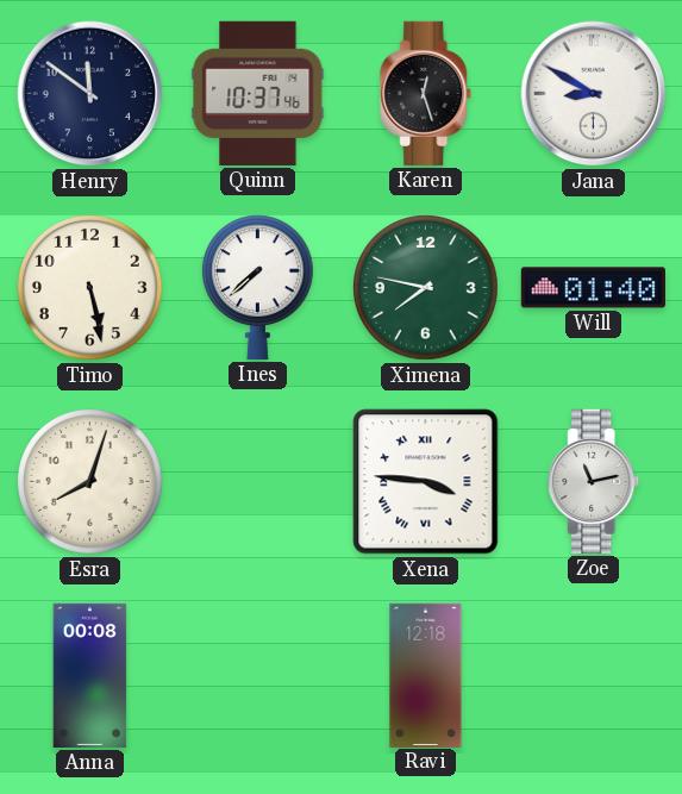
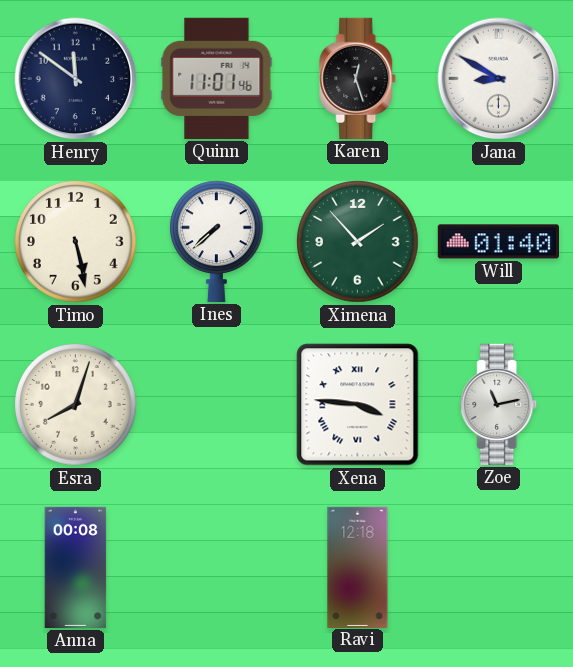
Quinn: 10:37 -> 11:01
Ximena: 7:47 -> 1:53
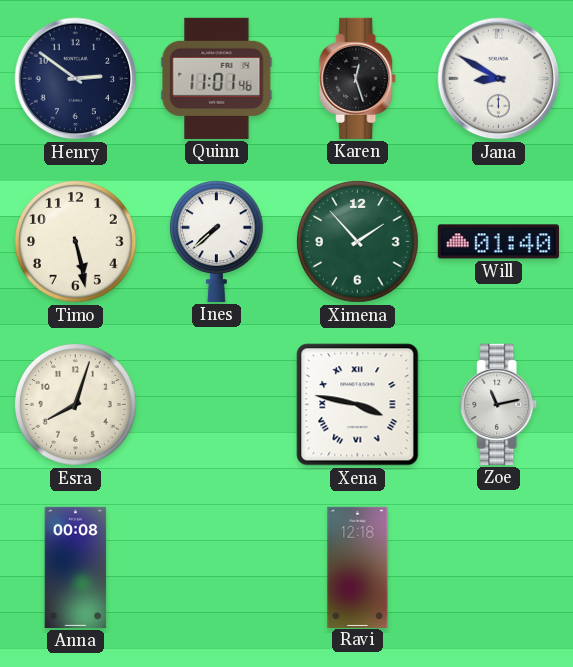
Henry: 11:51 -> 2:51
Xena: 3:46 -> 3:47
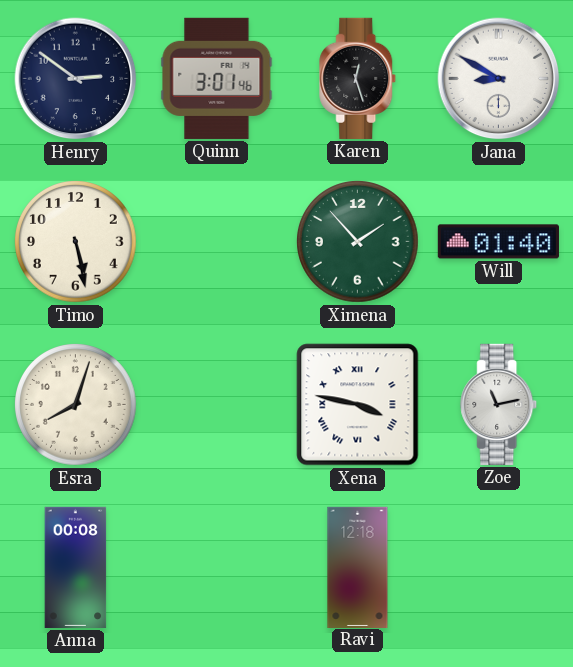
Quinn: 11:01 -> 3:01
Ines: 7:38 -> none
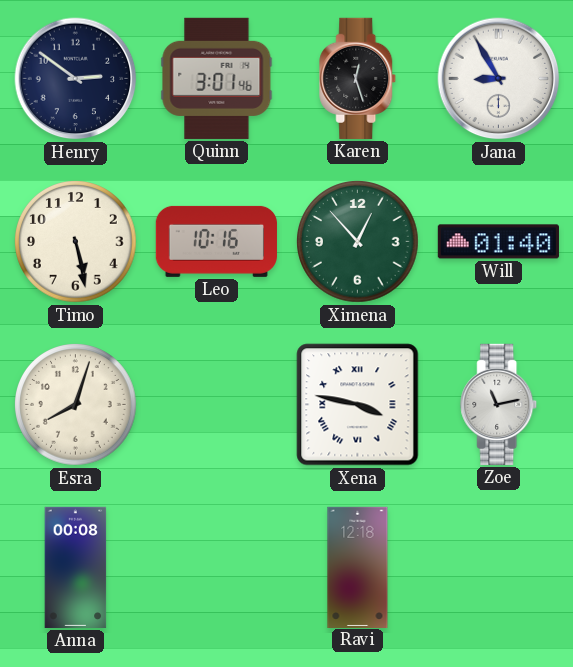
Jana: 8:50 -> 8:55
Leo: none -> 10:16
Ximena: 1:53 -> 12:53
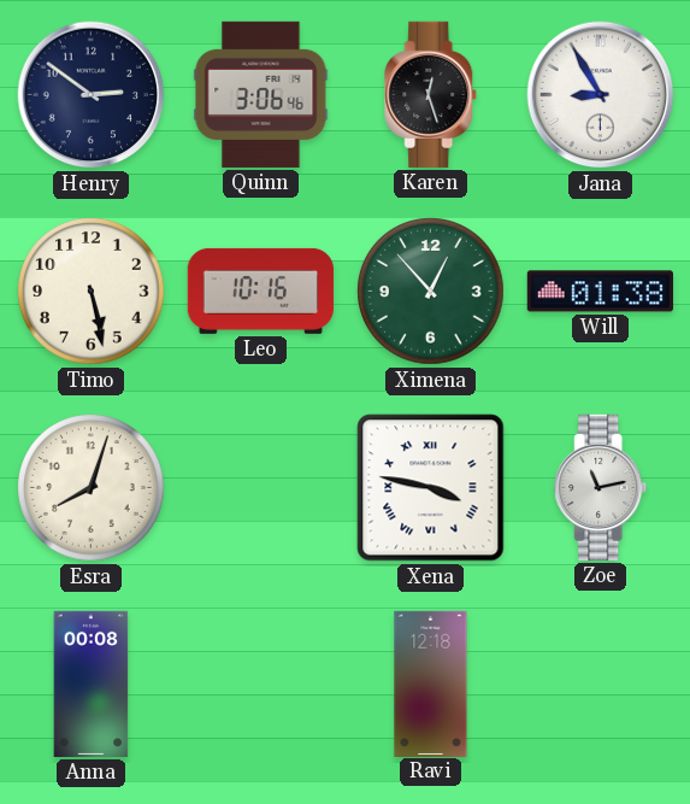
Quinn: 3:01 -> 3:06
Will: 01:40 -> 01:38
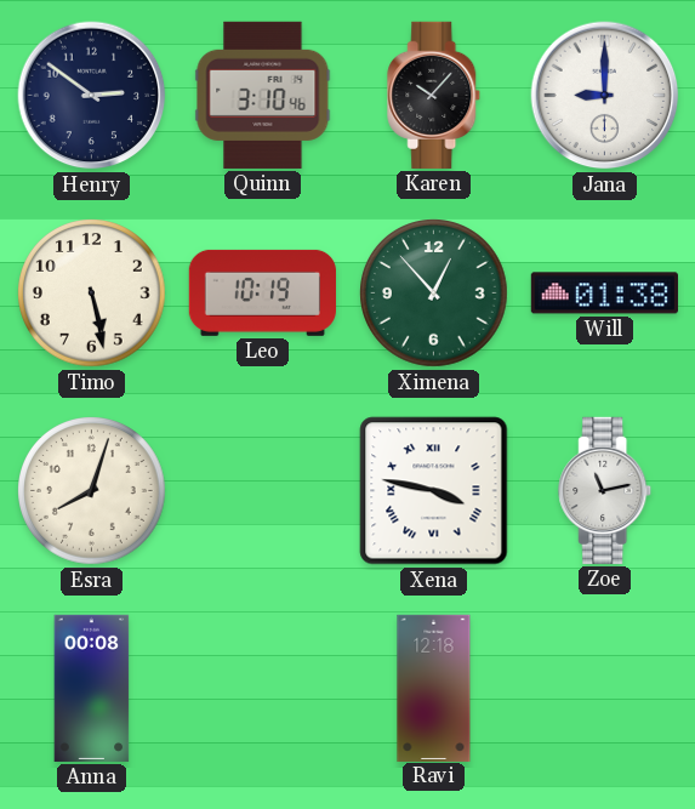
Quinn: 3:06 -> 3:10
Karen: 12:27 -> 10:07
Jana: 8:55 -> 9:00
Leo: 10:16 -> 10:19
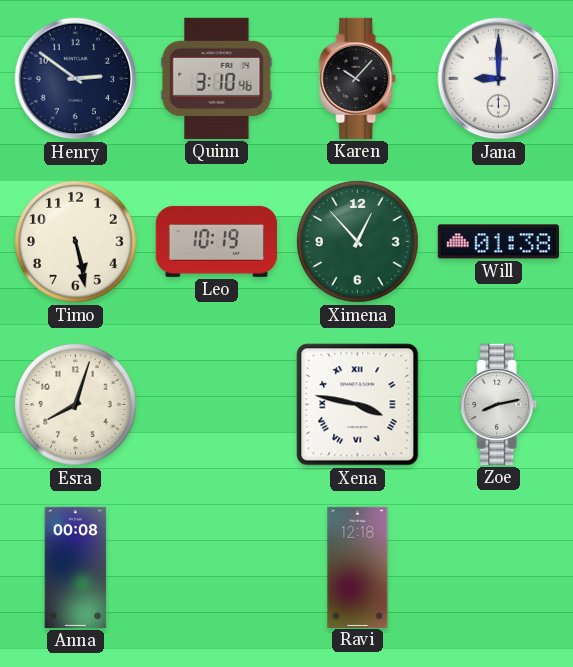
Zoe: 11:13 -> 8:13
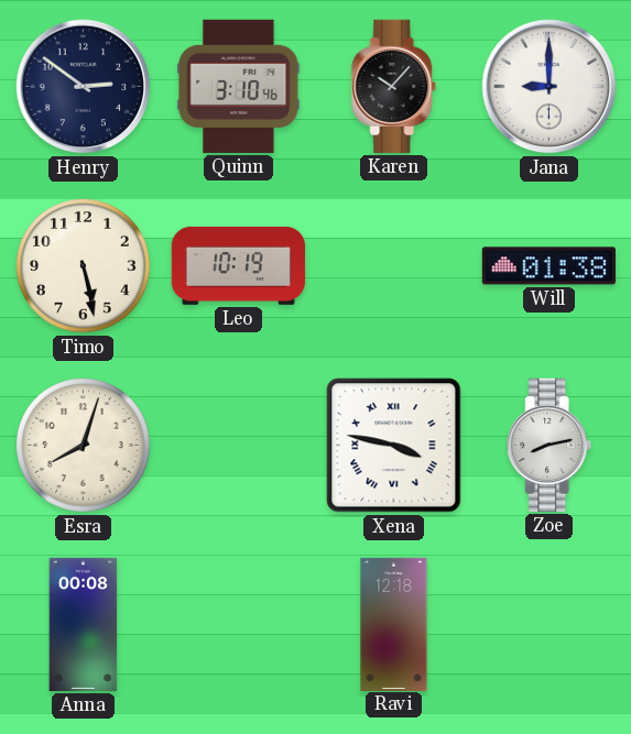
Ximena: 12:53 -> none
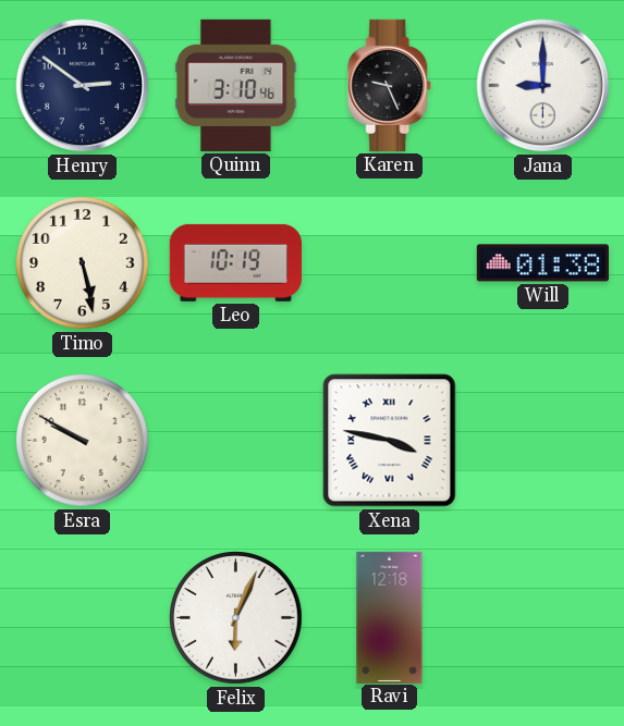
Karen: 10:07 -> 9:26
Esra: 8:03 -> 9:50
Zoe: 8:13 -> none
Anna: 00:08 -> none
Felix: none -> 6:04
